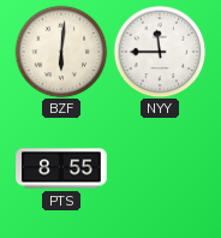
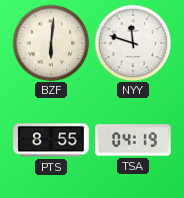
NYY: 11:45 -> 11:48
TSA: none -> 04:19
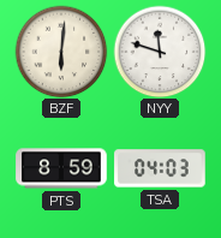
PTS: 8:55 -> 8:59
TSA: 04:19 -> 04:03
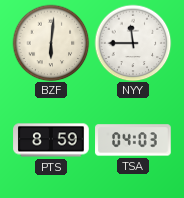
NYY: 11:48 -> 11:45
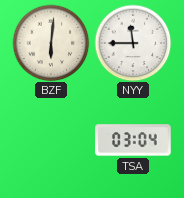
PTS: 8:59 -> none
TSA: 04:03 -> 03:04
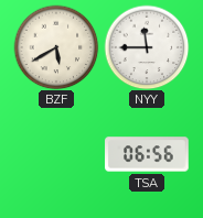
BZF: 6:01 -> 5:40
TSA: 03:04 -> 06:56
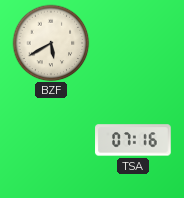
NYY: 11:45 -> none
TSA: 06:56 -> 07:16
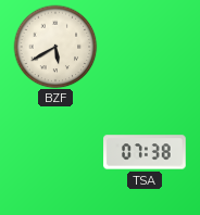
TSA: 07:16 -> 07:38
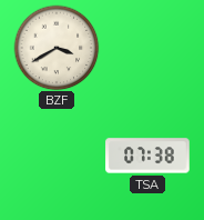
BZF: 5:40 -> 3:40
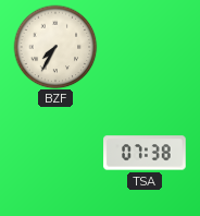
BZF: 3:40 -> 7:35
